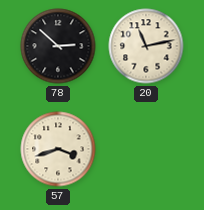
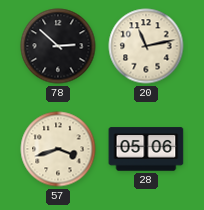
28: none -> 05:06
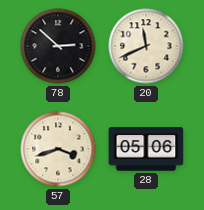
20: 11:13 -> 11:41
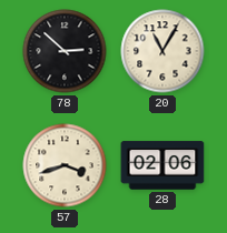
20: 11:41 -> 11:05
28: 05:06 -> 02:06
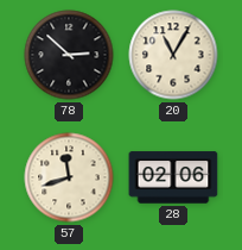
57: 3:42 -> 11:42
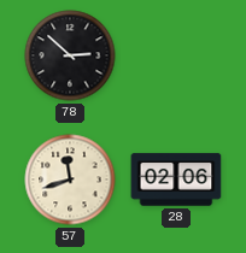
20: 11:05 -> none
